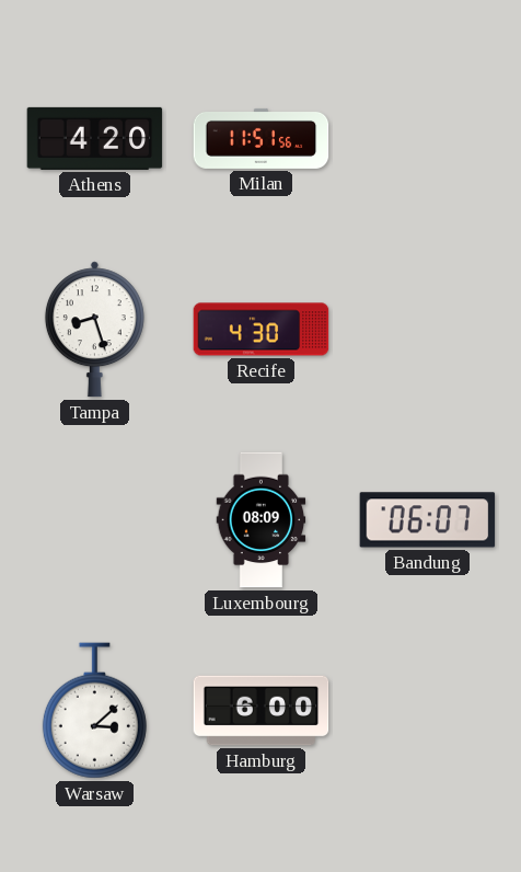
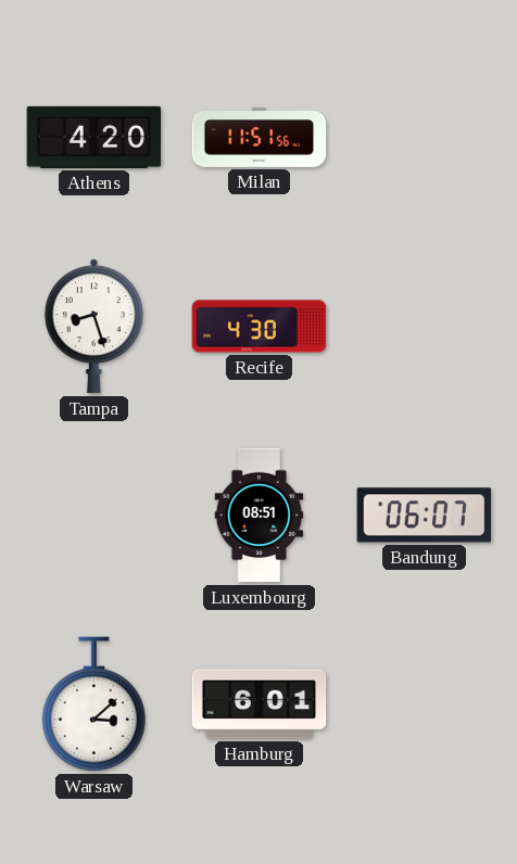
Luxembourg: 08:09 -> 08:51
Hamburg: 6:00 -> 6:01
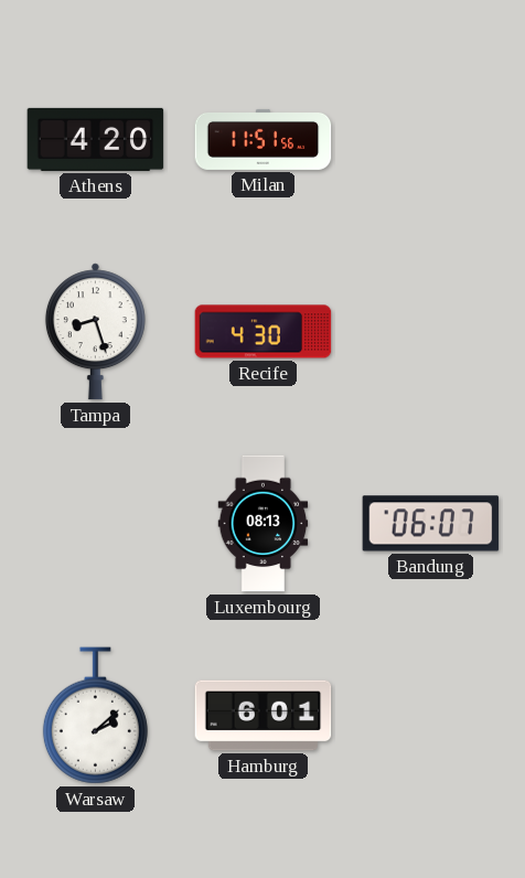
Luxembourg: 08:51 -> 08:13
Warsaw: 3:08 -> 2:08
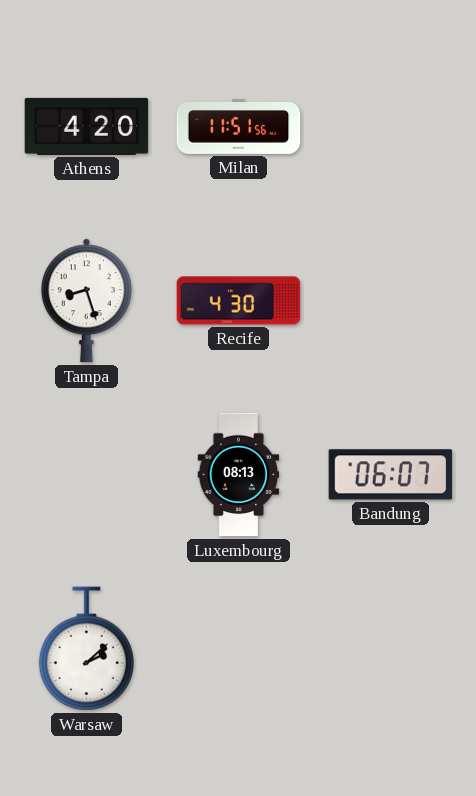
Hamburg: 6:01 -> none
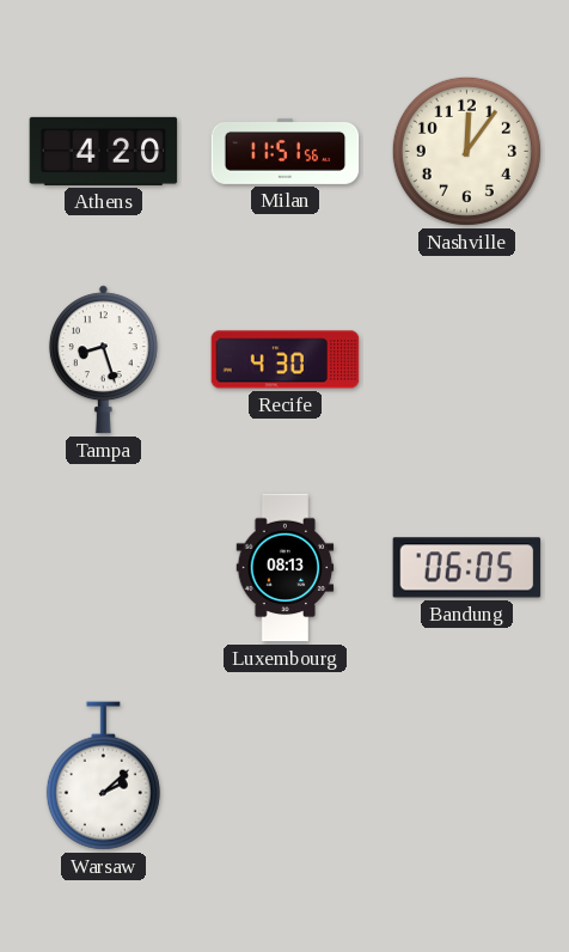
Nashville: none -> 12:06
Bandung: 06:07 -> 06:05
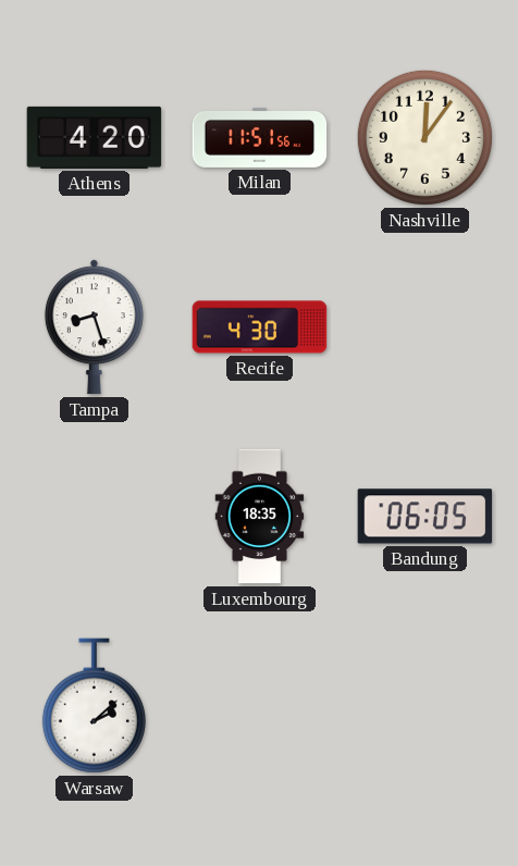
Luxembourg: 08:13 -> 18:35
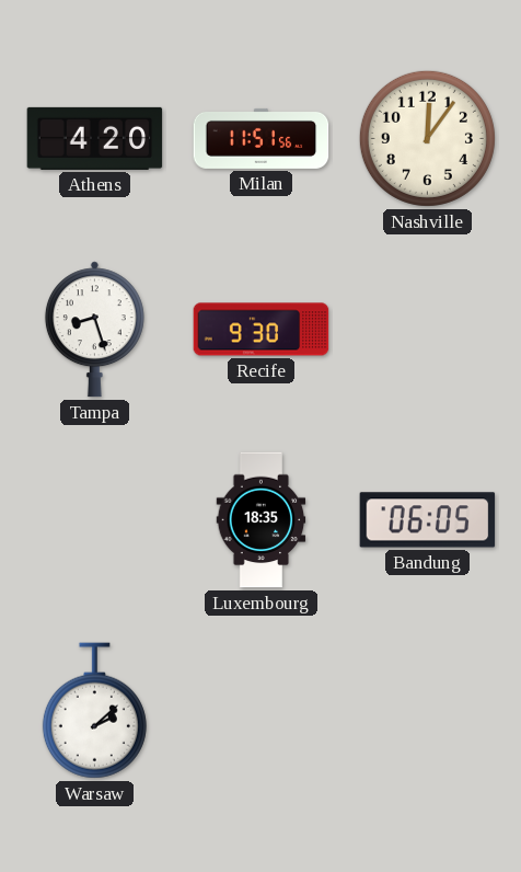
Recife: 4:30 -> 9:30
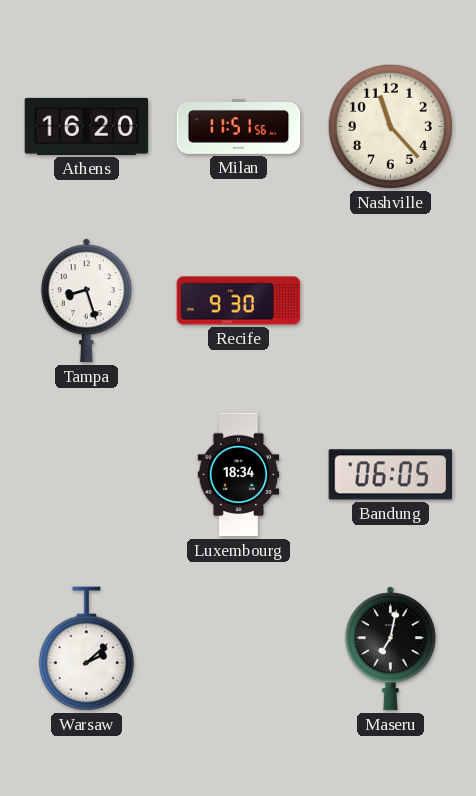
Athens: 4:20 -> 16:20
Nashville: 12:06 -> 11:23
Luxembourg: 18:35 -> 18:34
Maseru: none -> 7:02
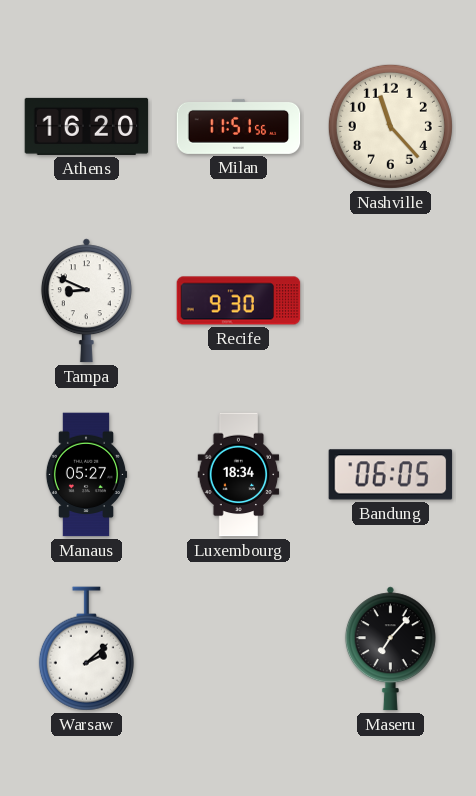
Tampa: 8:27 -> 8:49
Manaus: none -> 05:27
Maseru: 7:02 -> 7:07
